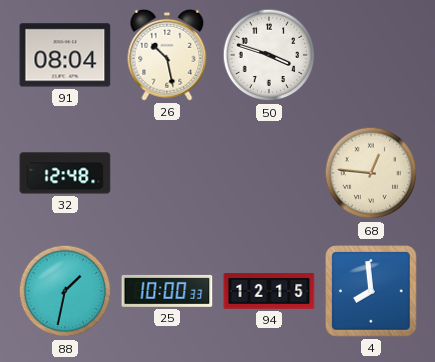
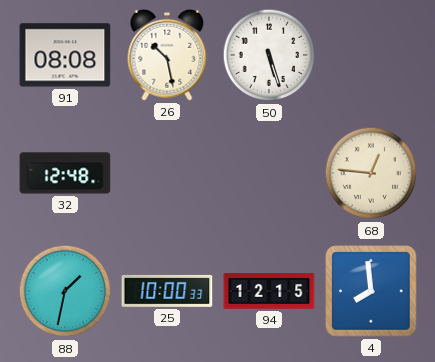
91: 08:04 -> 08:08
50: 3:48 -> 5:27
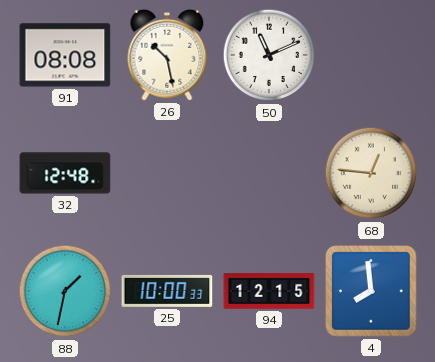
50: 5:27 -> 11:11
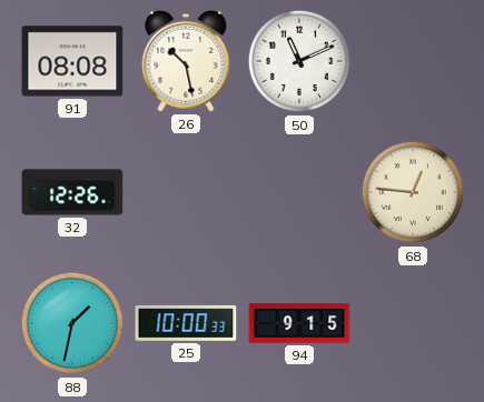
32: 12:48 -> 12:26
94: 12:15 -> 9:15
4: 7:59 -> none
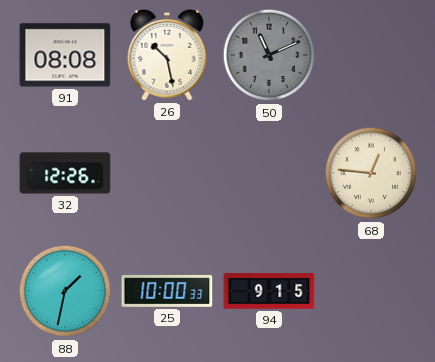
50 dial: white -> grey
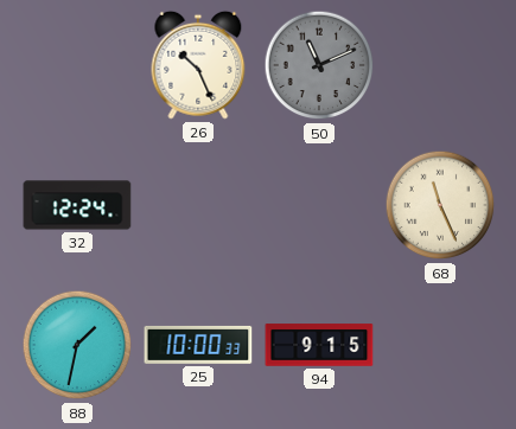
91: 08:08 -> none
26: 10:28 -> 10:26
32: 12:26 -> 12:24
68: 12:46 -> 11:26
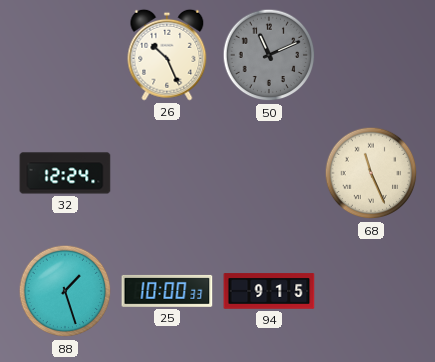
88: 1:32 -> 1:27
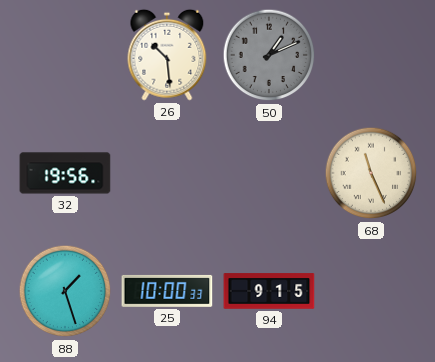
26: 10:26 -> 10:29
50: 11:11 -> 1:11
32: 12:24 -> 19:56
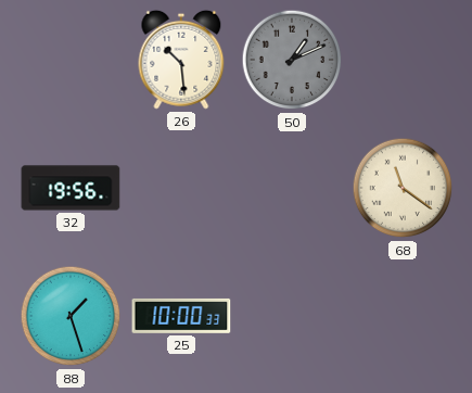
68: 11:26 -> 11:21
94: 9:15 -> none
